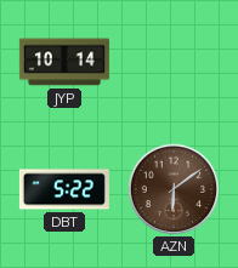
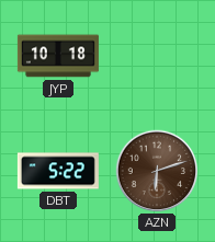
JYP: 10:14 -> 10:18
AZN: 6:09 -> 6:12
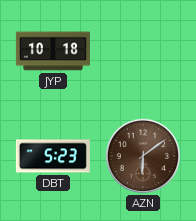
DBT: 5:22 -> 5:23
AZN: 6:12 -> 6:09
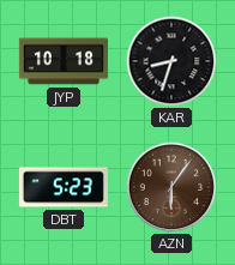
KAR: none -> 8:33
AZN: 6:09 -> 6:06
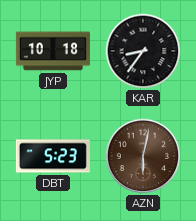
KAR: 8:33 -> 8:36
AZN: 6:06 -> 6:02
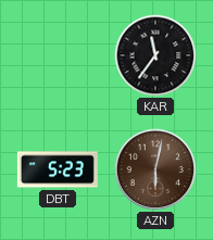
JYP: 10:18 -> none
KAR: 8:36 -> 11:36
